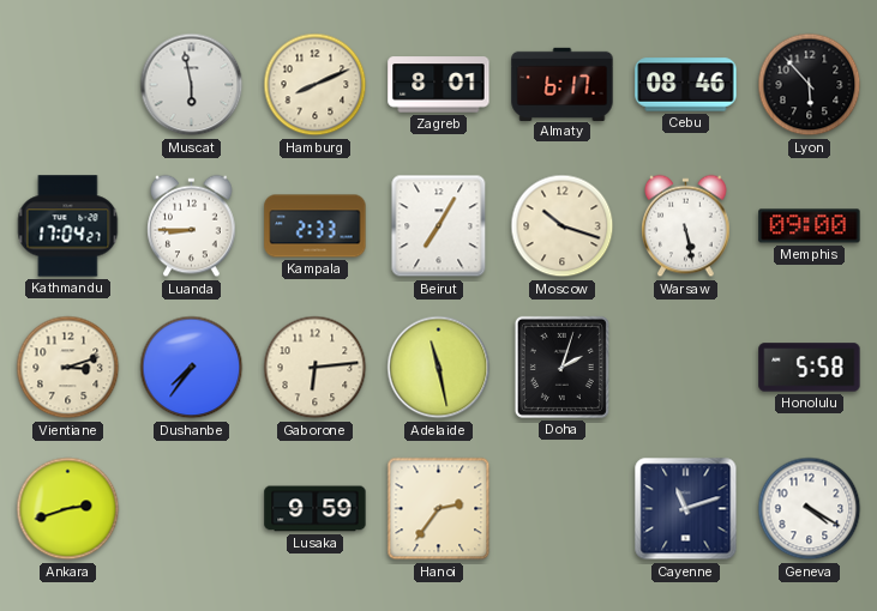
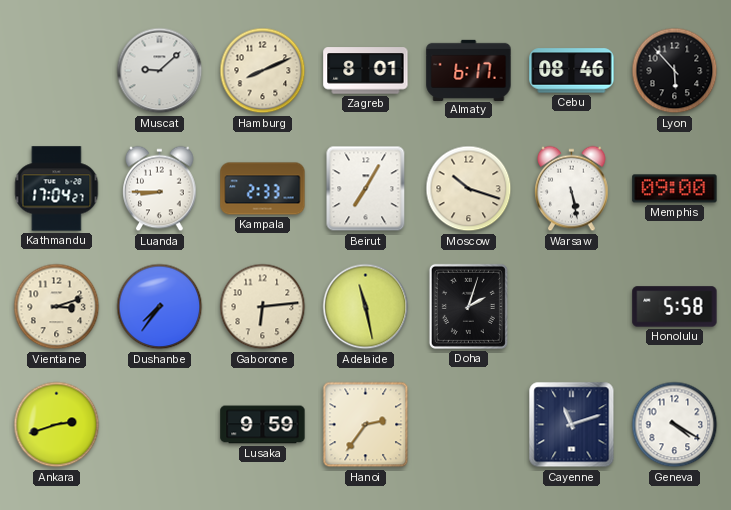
Muscat: 5:58 -> 9:08
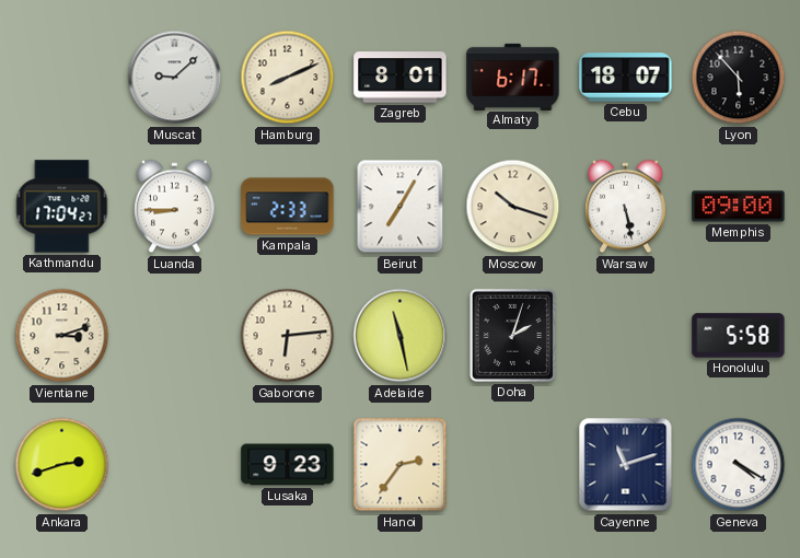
Cebu: 08:46 -> 18:07
Dushanbe: 7:36 -> none
Lusaka: 9:59 -> 9:23
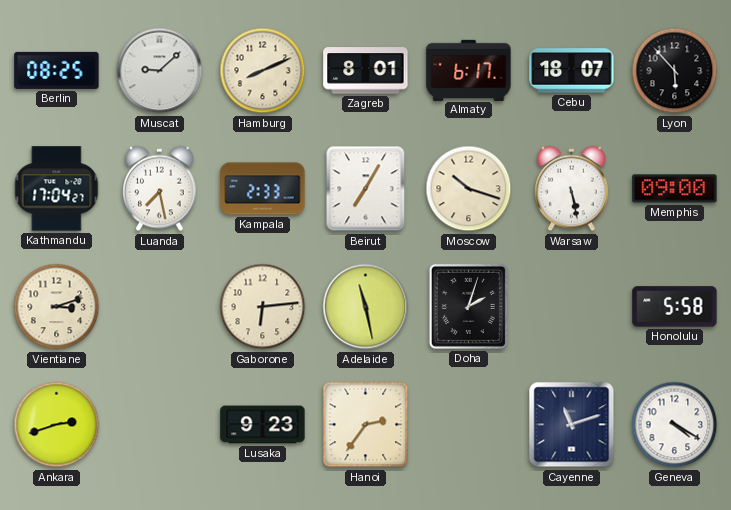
Berlin: none -> 08:25
Luanda: 8:45 -> 7:28
